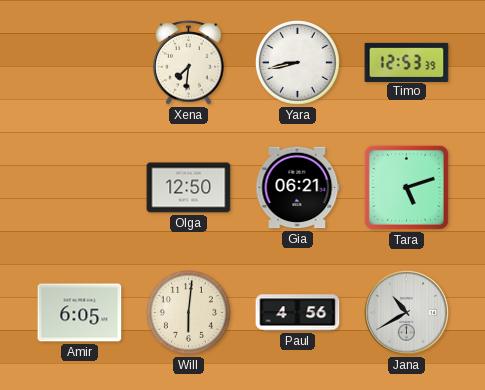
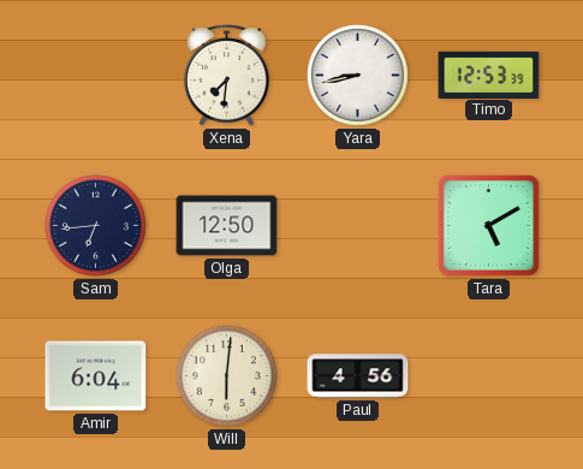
Sam: none -> 6:44
Gia: 06:21 -> none
Tara: 5:12 -> 5:10
Amir: 6:05 -> 6:04
Jana: 10:40 -> none
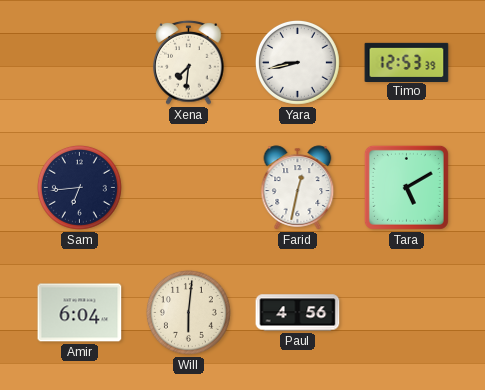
Olga: 12:50 -> none
Farid: none -> 12:32
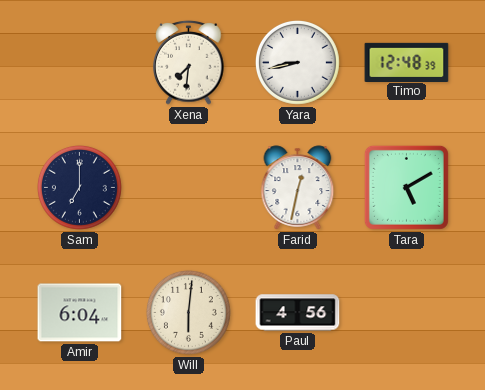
Timo: 12:53 -> 12:48
Sam: 6:44 -> 7:00
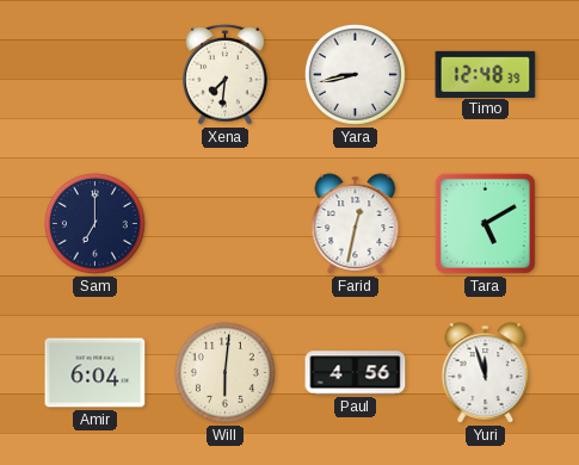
Yuri: none -> 11:57
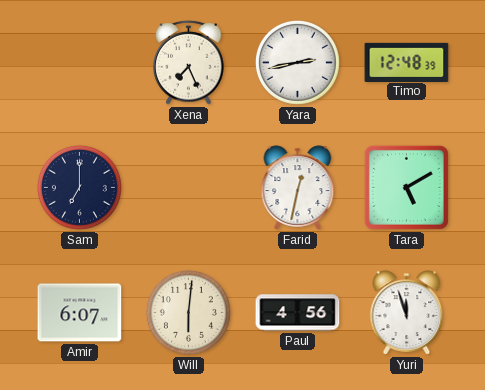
Xena: 7:31 -> 7:26
Yara: 8:43 -> 2:43
Amir: 6:04 -> 6:07
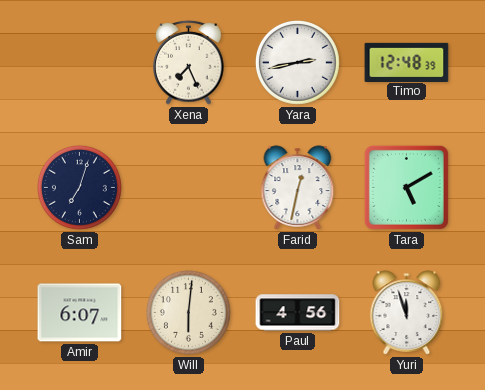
Sam: 7:00 -> 7:03
